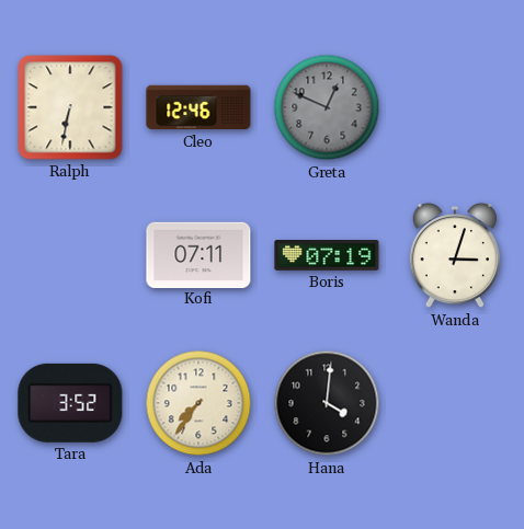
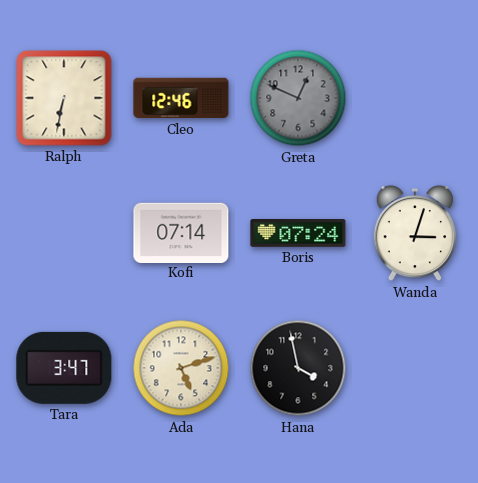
Kofi: 07:11 -> 07:14
Boris: 07:19 -> 07:24
Tara: 3:52 -> 3:47
Ada: 7:36 -> 5:12
Hana: 4:01 -> 3:58
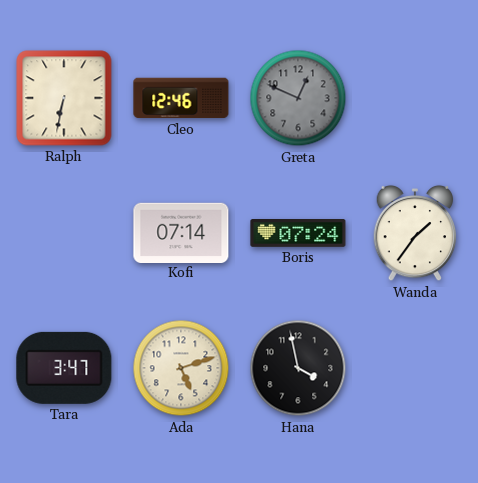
Wanda: 3:03 -> 1:36
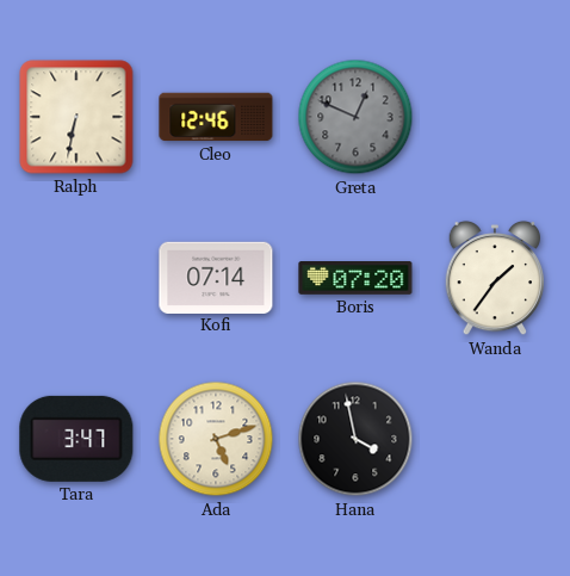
Boris: 07:24 -> 07:20
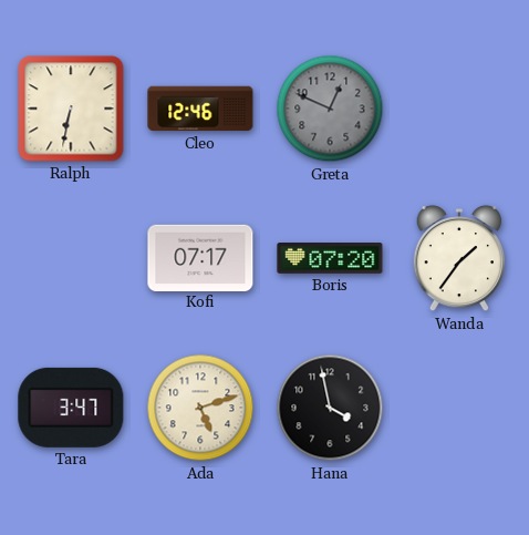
Kofi: 07:14 -> 07:17
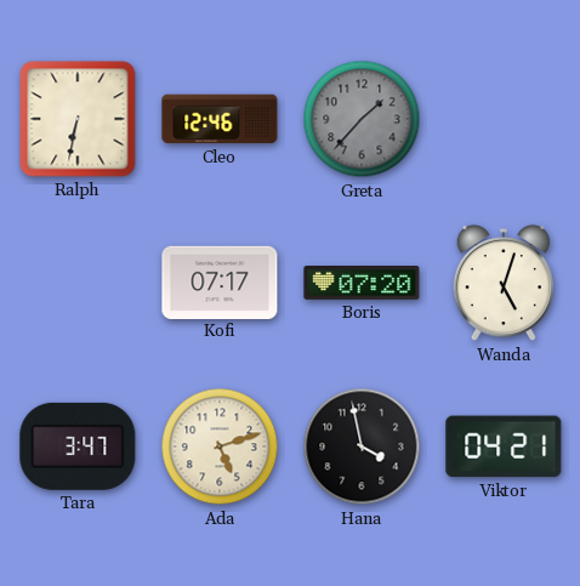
Greta: 12:49 -> 1:37
Wanda: 1:36 -> 5:03
Viktor: none -> 04:21
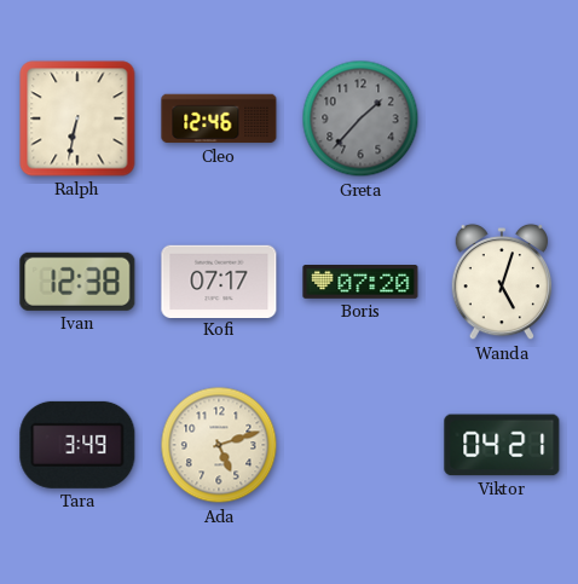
Ivan: none -> 12:38
Tara: 3:47 -> 3:49
Hana: 3:58 -> none
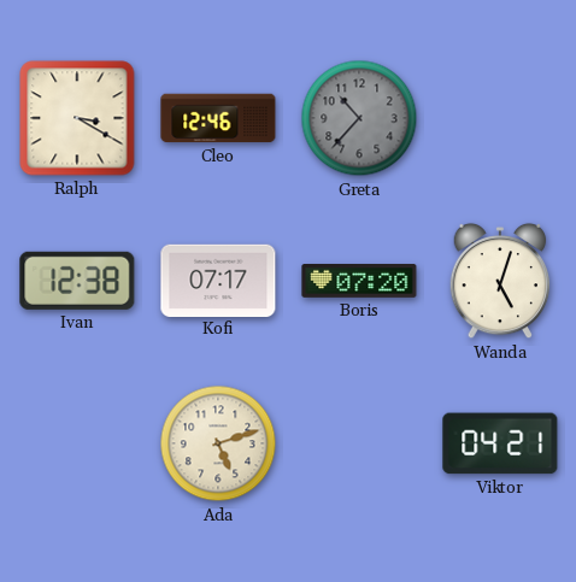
Ralph: 6:32 -> 3:20
Greta: 1:37 -> 10:37
Tara: 3:49 -> none
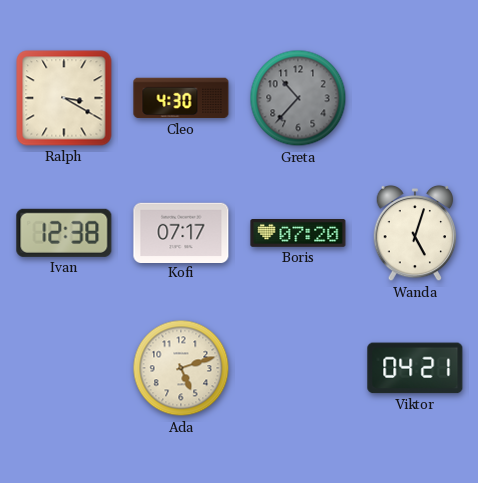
Cleo: 12:46 -> 4:30
